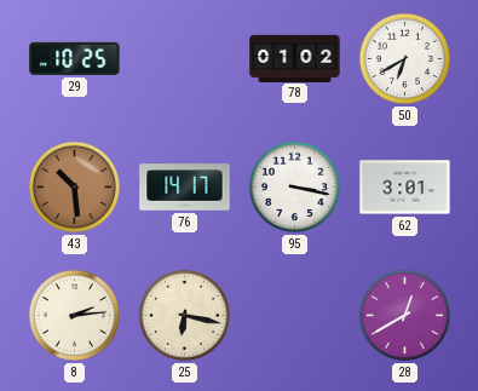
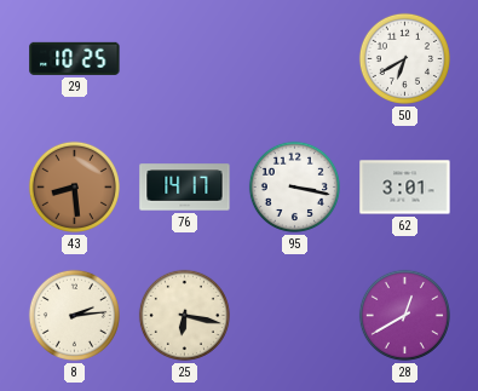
78: 01:02 -> none
43: 10:29 -> 8:29
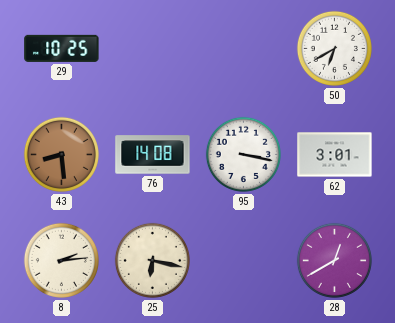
76: 14:17 -> 14:08
